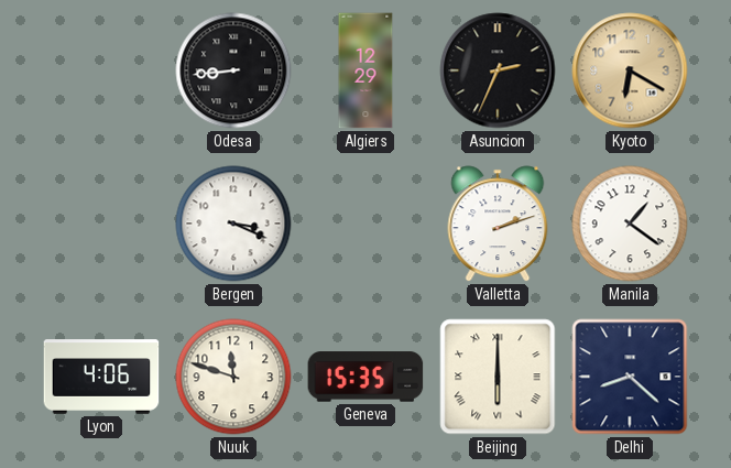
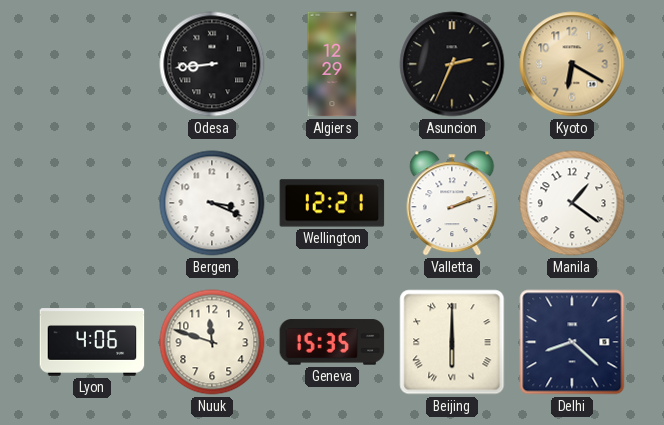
Wellington: none -> 12:21
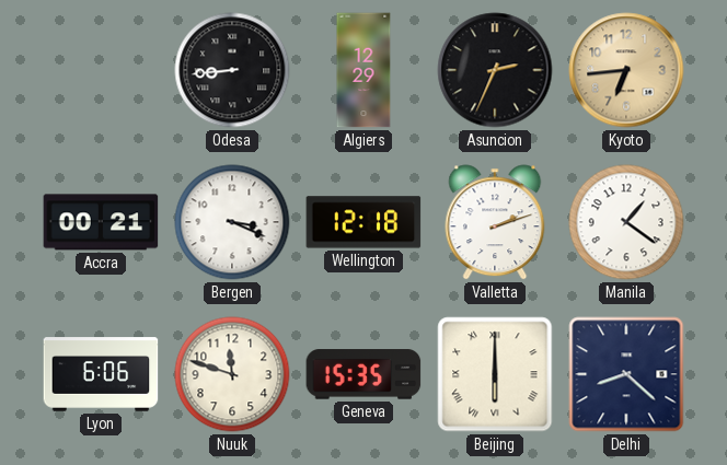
Kyoto: 6:20 -> 6:44
Accra: none -> 00:21
Wellington: 12:21 -> 12:18
Lyon: 4:06 -> 6:06
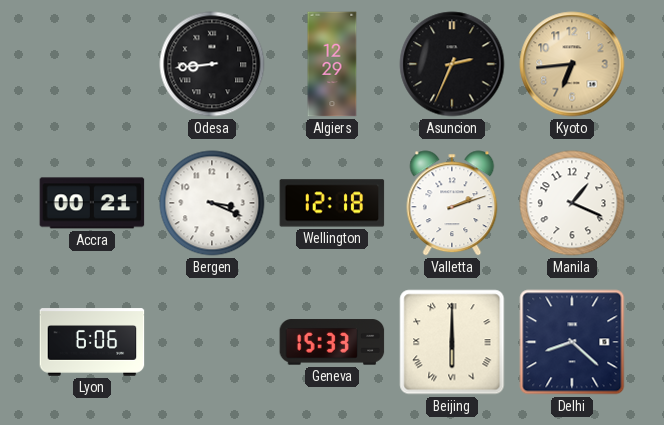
Manila: 1:21 -> 1:19
Nuuk: 11:48 -> none
Geneva: 15:35 -> 15:33
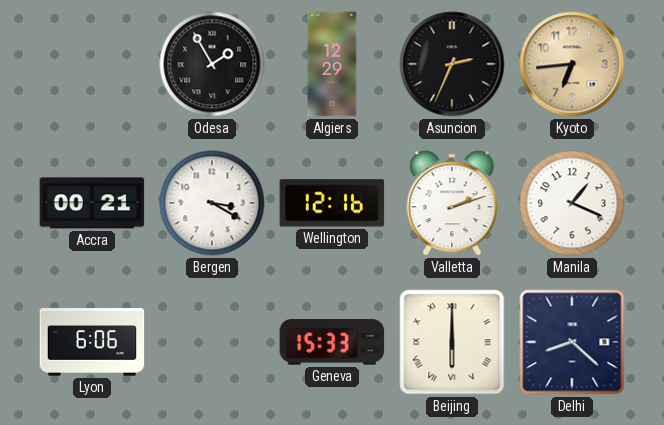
Odesa: 8:44 -> 1:55
Bergen: 3:19 -> 3:20
Wellington: 12:18 -> 12:16
